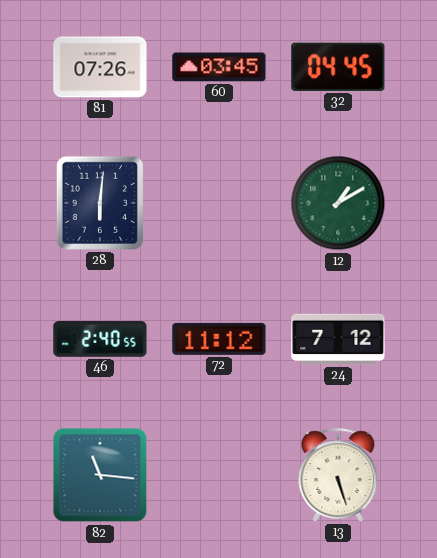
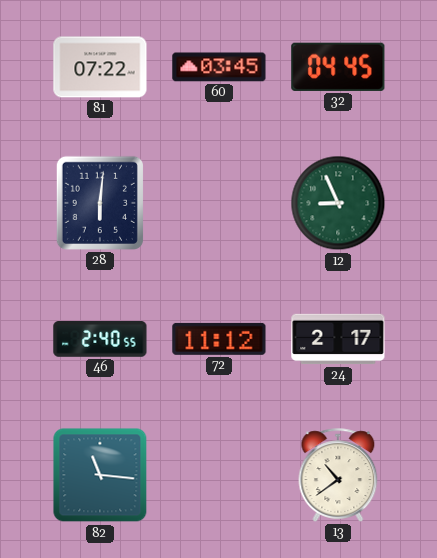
81: 07:26 -> 07:22
12: 1:10 -> 8:56
24: 7:12 -> 2:17
13: 5:27 -> 10:39
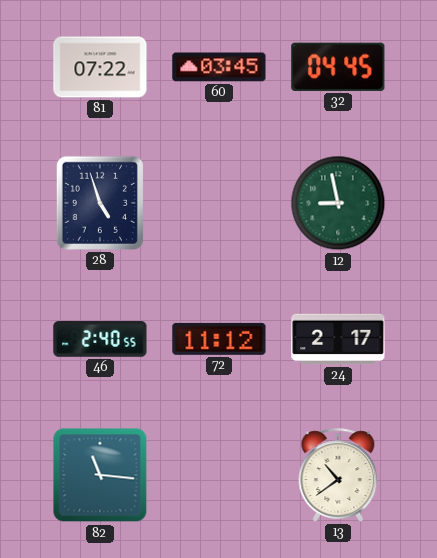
28: 6:01 -> 4:57
12: 8:56 -> 8:58
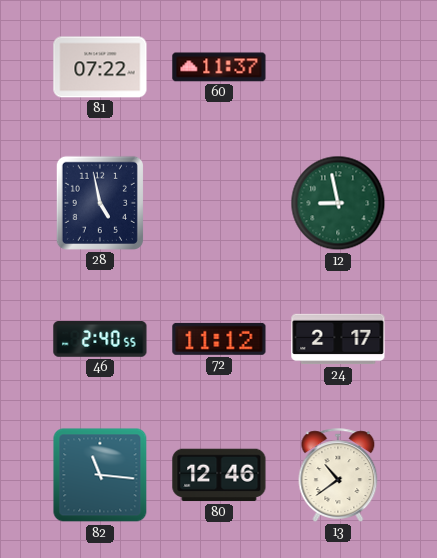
60: 03:45 -> 11:37
32: 04:45 -> none
28: 4:57 -> 4:58
80: none -> 12:46
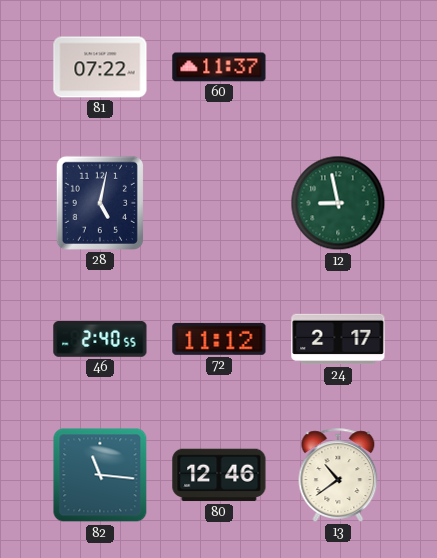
28: 4:58 -> 5:02
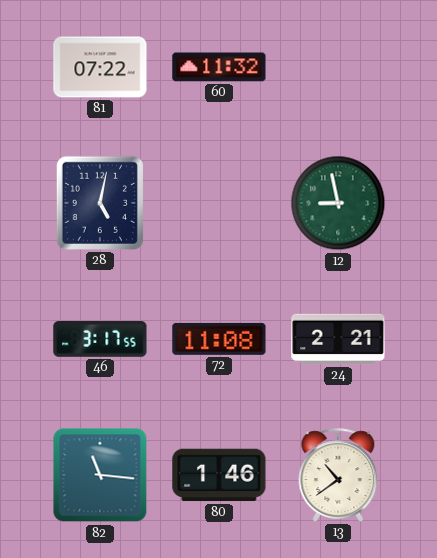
60: 11:37 -> 11:32
46: 2:40 -> 3:17
72: 11:12 -> 11:08
24: 2:17 -> 2:21
80: 12:46 -> 1:46
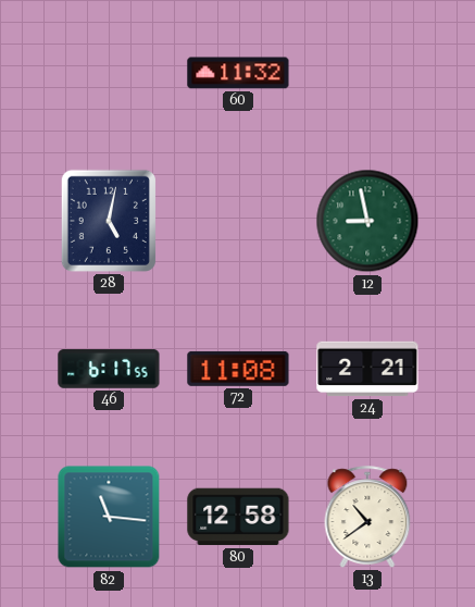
81: 07:22 -> none
46: 3:17 -> 6:17
80: 1:46 -> 12:58
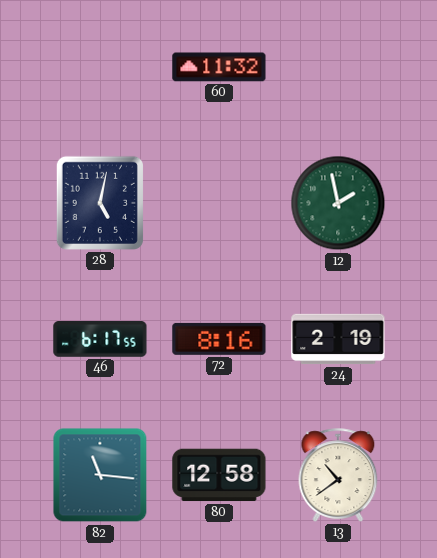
12: 8:58 -> 1:58
72: 11:08 -> 8:16
24: 2:21 -> 2:19
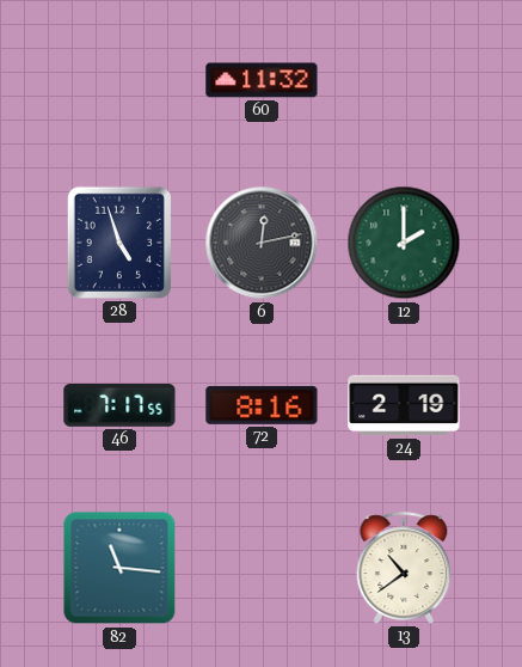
28: 5:02 -> 4:57
6: none -> 12:13
12: 1:58 -> 2:00
46: 6:17 -> 7:17
80: 12:58 -> none
